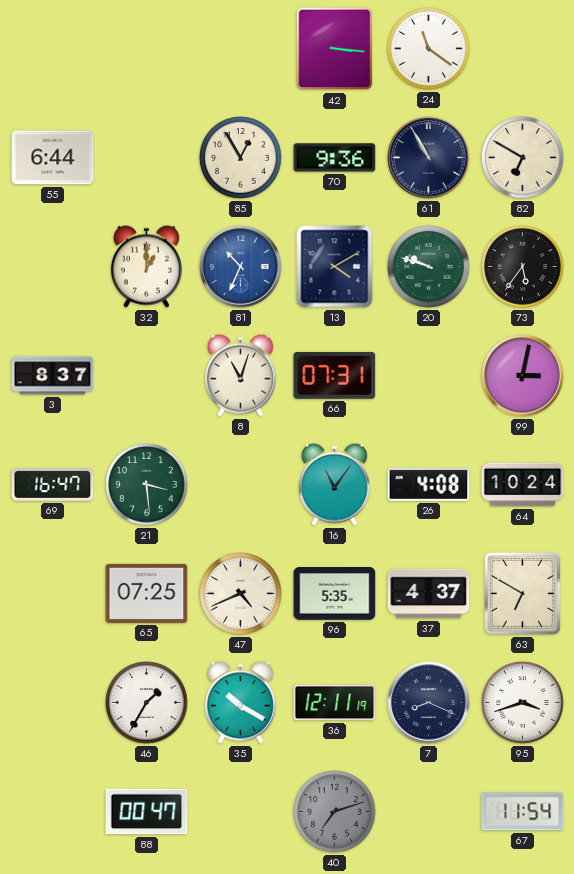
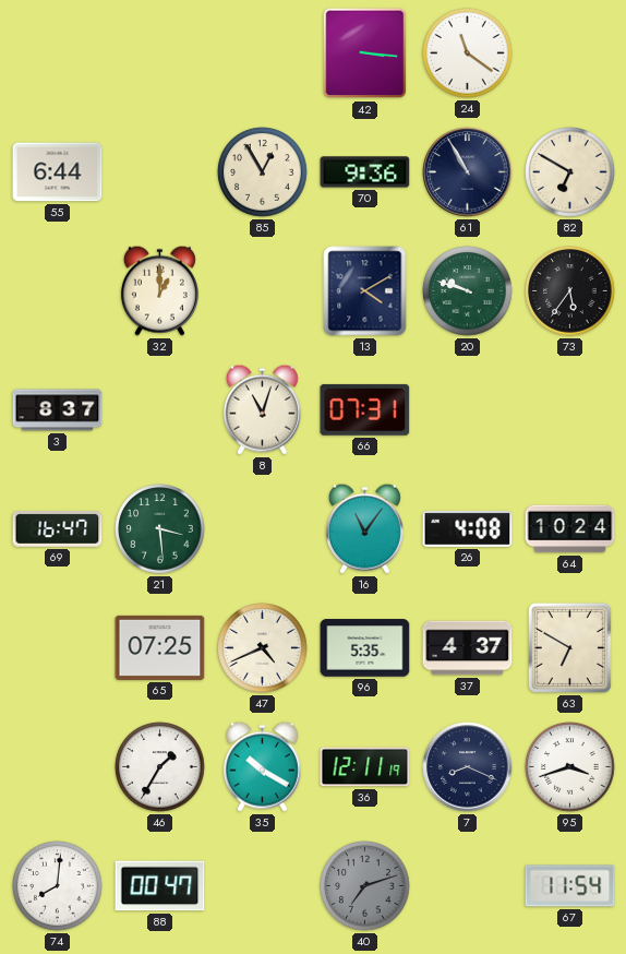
81: 10:34 -> none
99: 3:02 -> none
74: none -> 8:01
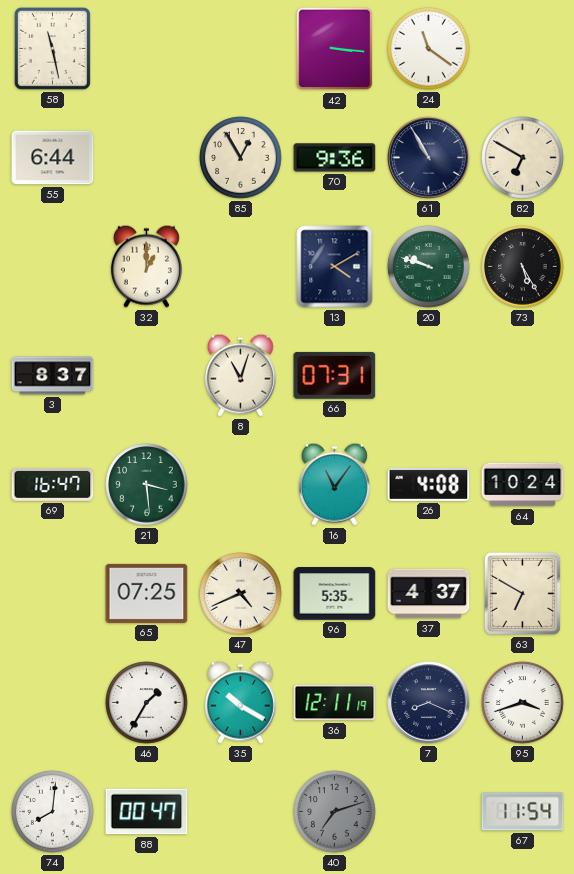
58: none -> 11:28
73: 5:36 -> 5:25
